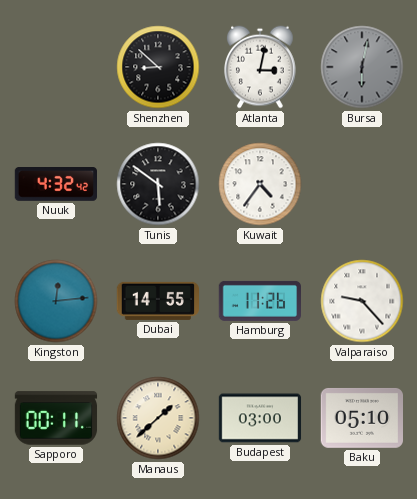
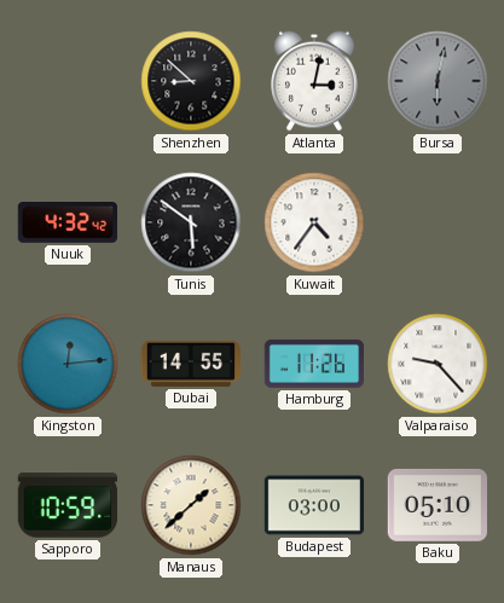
Sapporo: 00:11 -> 10:59
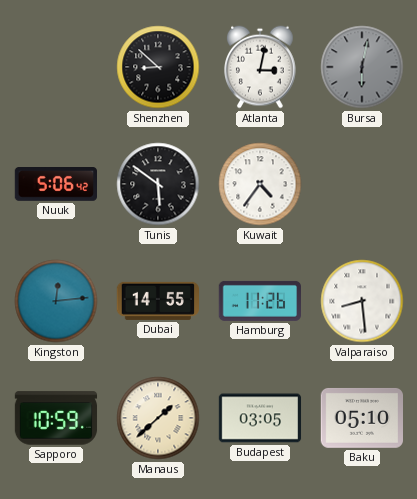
Nuuk: 4:32 -> 5:06
Valparaiso: 9:23 -> 8:29
Budapest: 03:00 -> 03:05
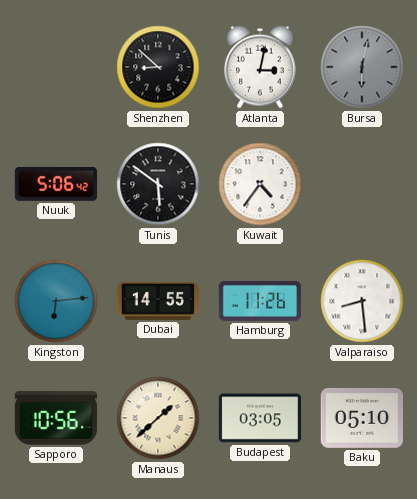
Kingston: 12:14 -> 6:14
Sapporo: 10:59 -> 10:56
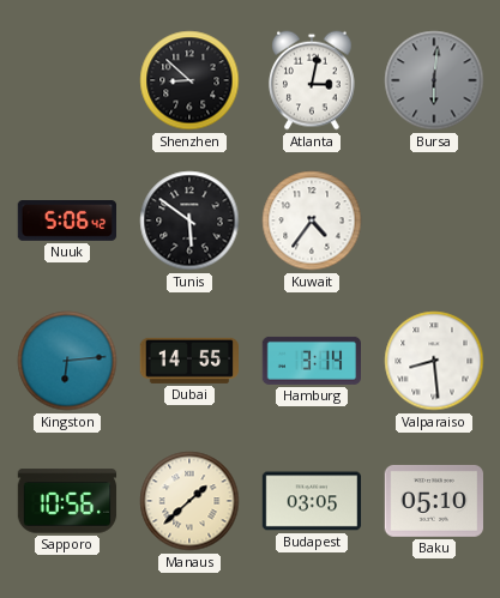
Bursa: 6:02 -> 6:01
Hamburg: 11:26 -> 3:14
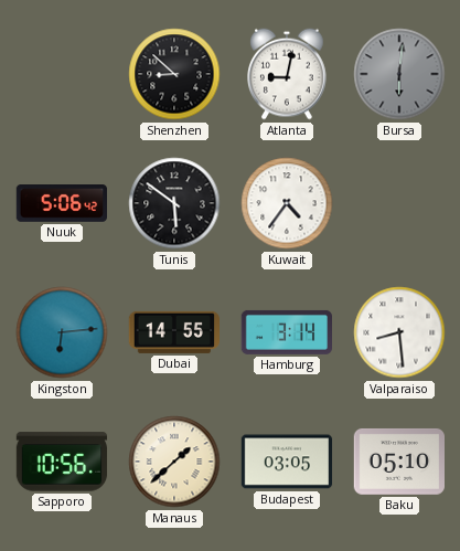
Atlanta: 3:02 -> 9:02
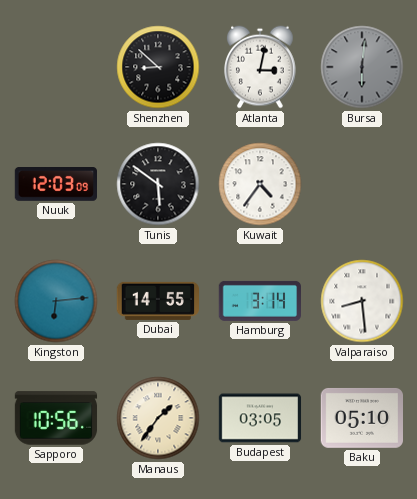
Atlanta: 9:02 -> 3:02
Nuuk: 5:06 -> 12:03
Manaus: 1:38 -> 1:36
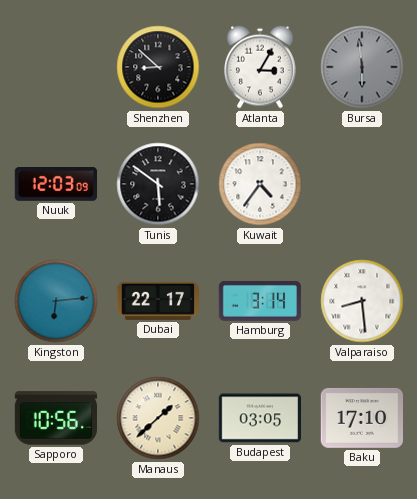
Atlanta: 3:02 -> 3:05
Bursa: 6:01 -> 5:59
Dubai: 14:55 -> 22:17
Manaus: 1:36 -> 1:38
Baku: 05:10 -> 17:10
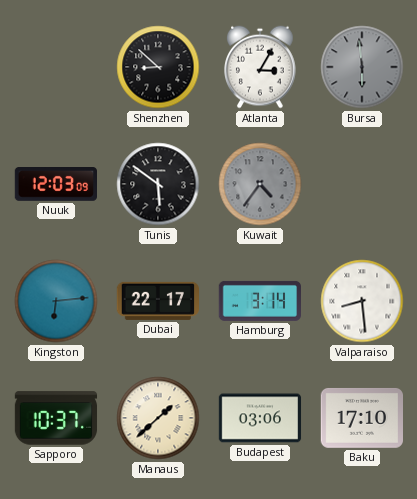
Kuwait dial: white -> grey
Sapporo: 10:56 -> 10:37
Budapest: 03:05 -> 03:06
